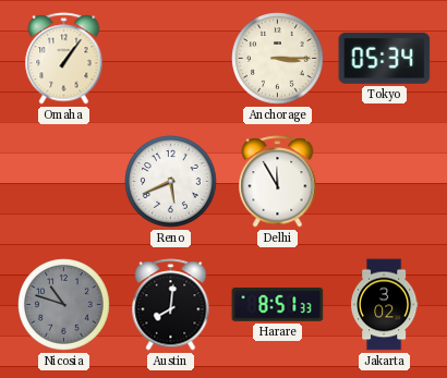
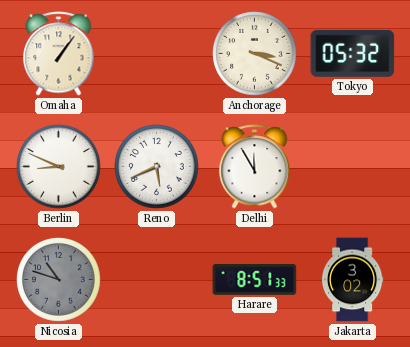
Anchorage: 3:15 -> 3:19
Tokyo: 05:34 -> 05:32
Berlin: none -> 8:49
Austin: 8:01 -> none
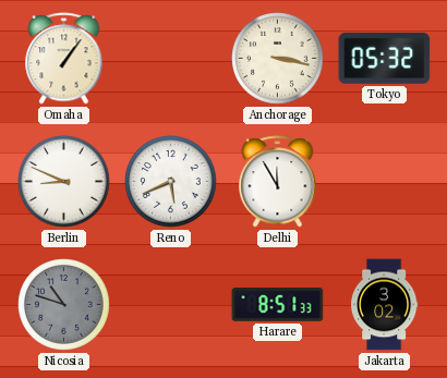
Anchorage: 3:19 -> 3:17
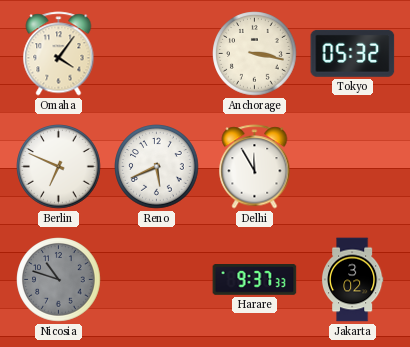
Omaha: 1:06 -> 4:06
Berlin: 8:49 -> 6:49
Harare: 8:51 -> 9:37
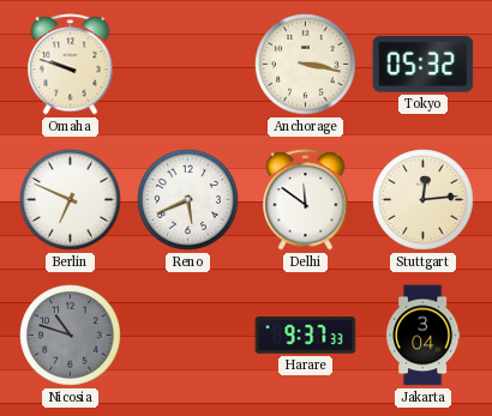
Omaha: 4:06 -> 9:48
Delhi: 11:55 -> 11:51
Stuttgart: none -> 12:14
Jakarta: 3:02 -> 3:04
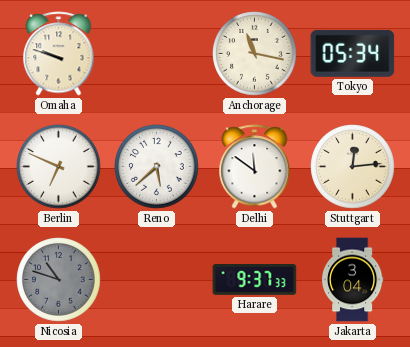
Anchorage: 3:17 -> 11:17
Tokyo: 05:32 -> 05:34
Reno: 5:41 -> 5:38
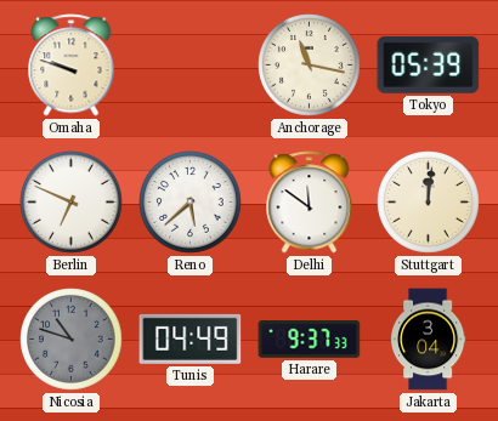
Tokyo: 05:34 -> 05:39
Stuttgart: 12:14 -> 12:01
Tunis: none -> 04:49
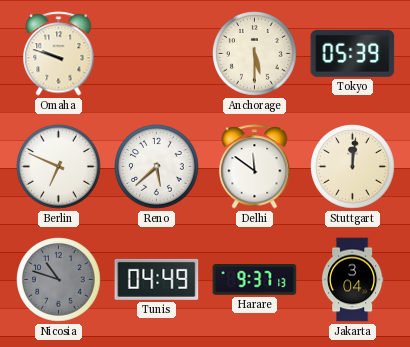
Anchorage: 11:17 -> 5:30
Harare: 9:37:33 -> 9:37:13
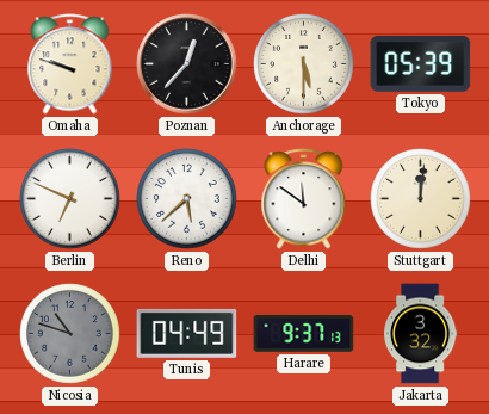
Poznan: none -> 12:37
Jakarta: 3:04 -> 3:32
